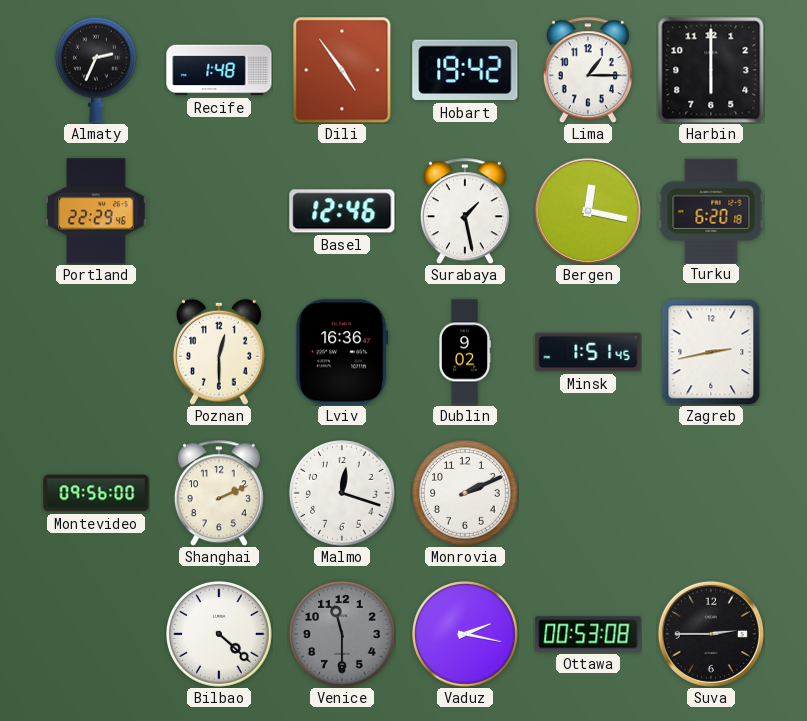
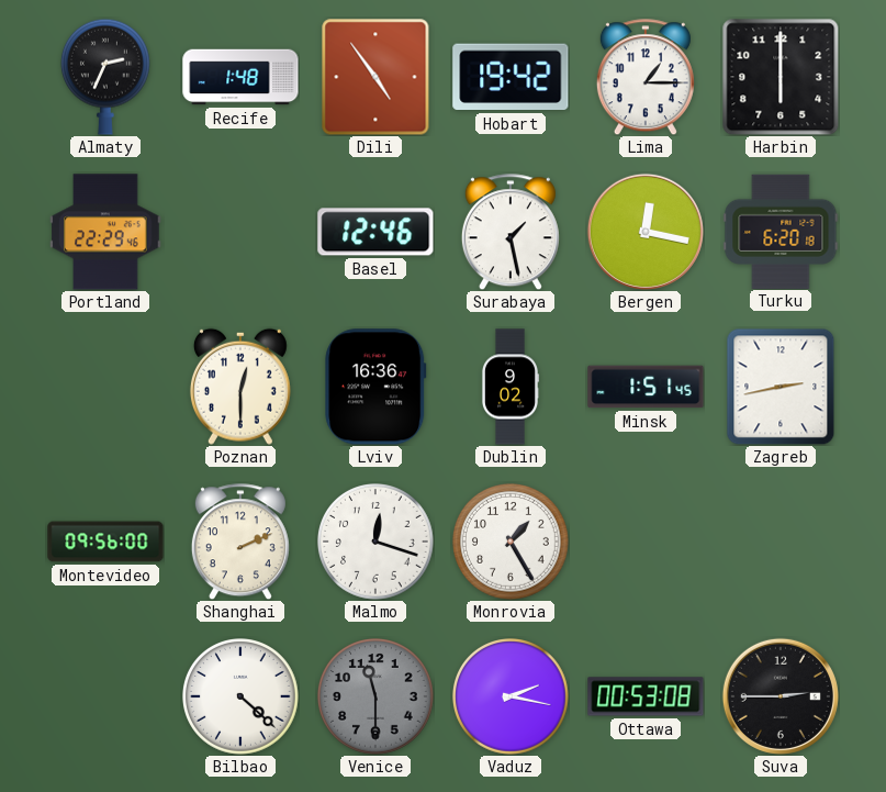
Monrovia: 2:11 -> 1:25
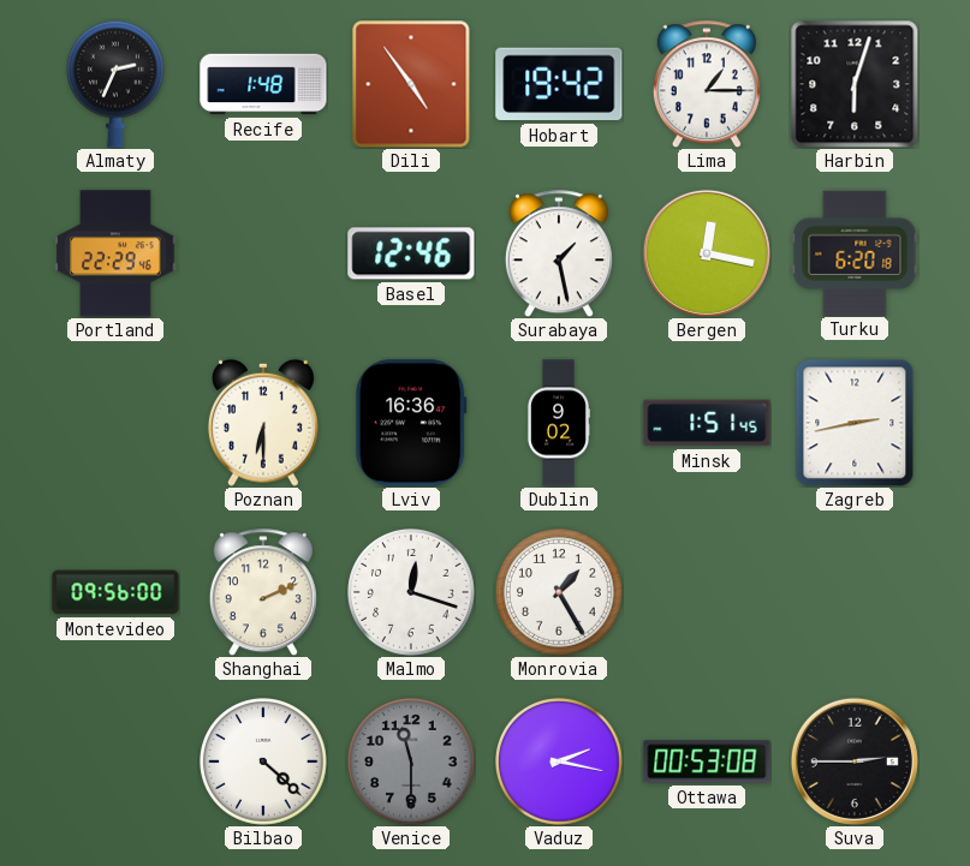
Harbin: 6:00 -> 6:03
Poznan: 12:30 -> 6:30
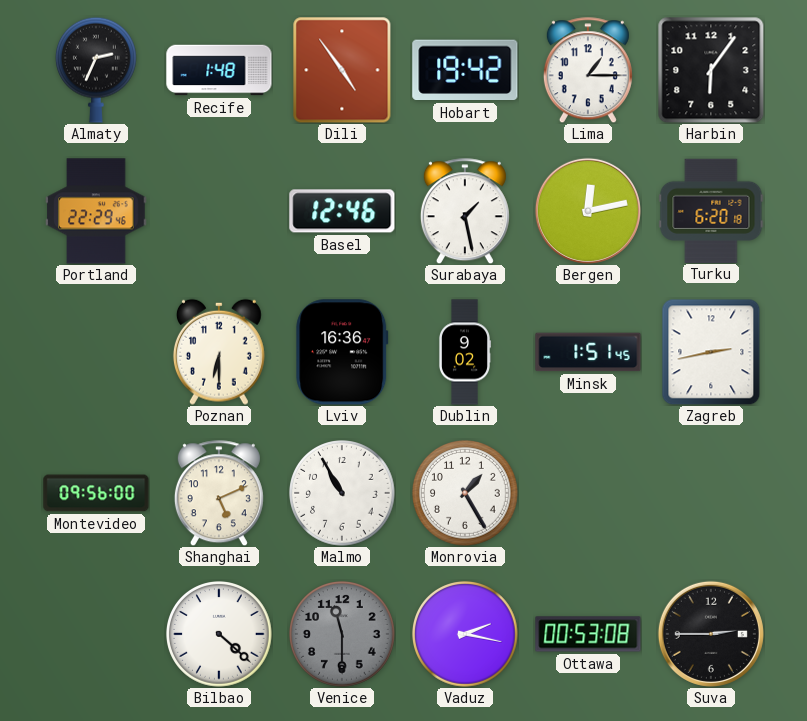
Harbin: 6:03 -> 6:06
Bergen: 12:17 -> 12:13
Shanghai: 2:11 -> 5:11
Malmo: 12:18 -> 10:55
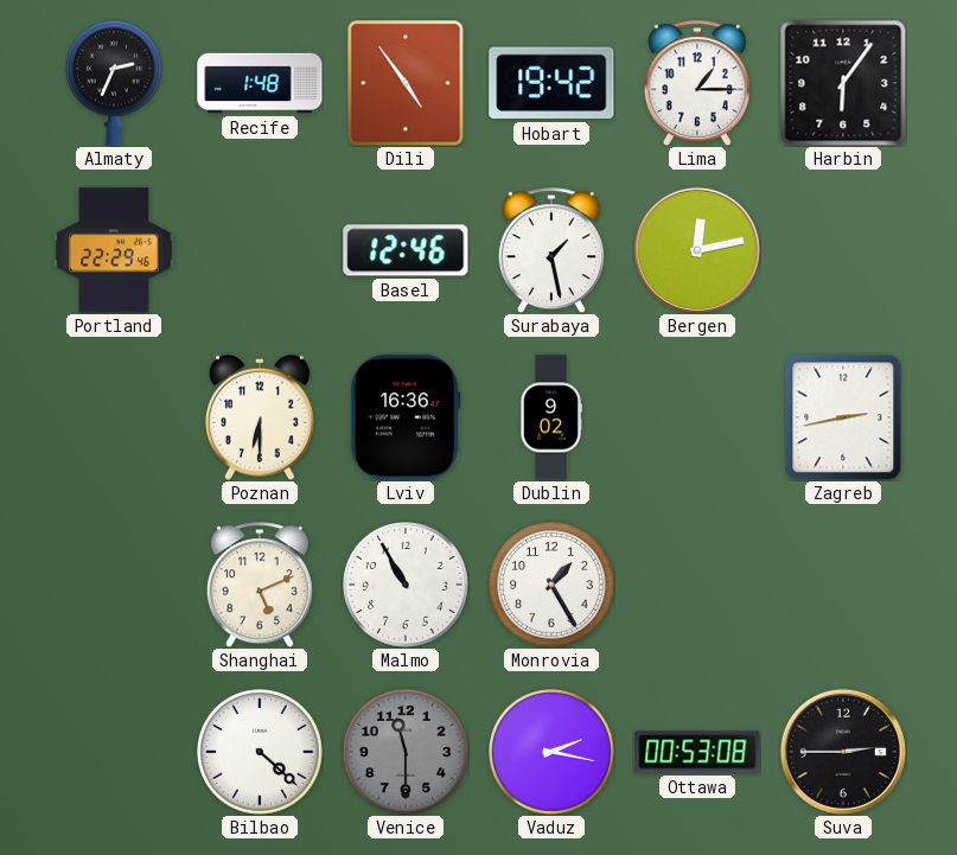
Turku: 6:20 -> none
Minsk: 1:51 -> none
Montevideo: 09:56 -> none
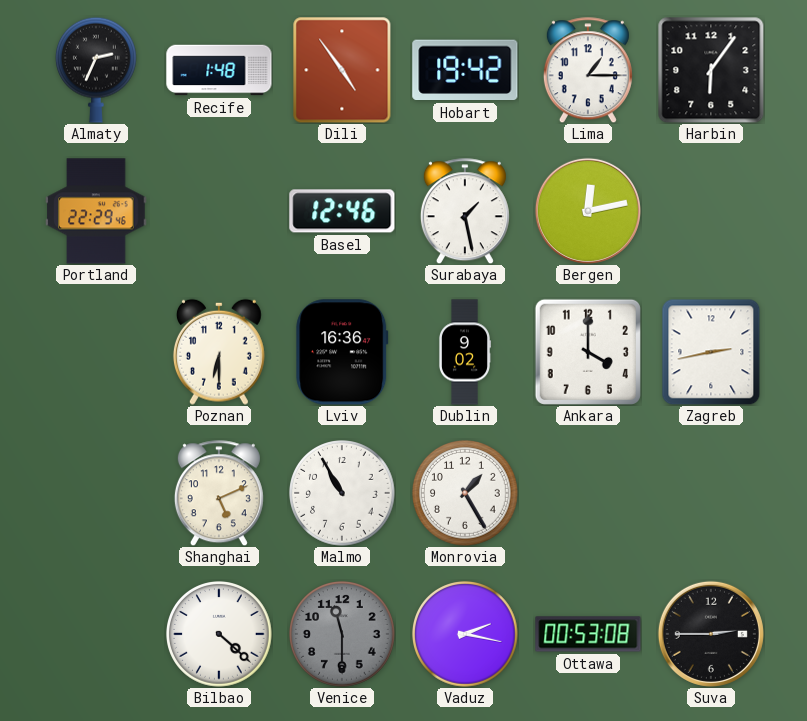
Ankara: none -> 4:00
